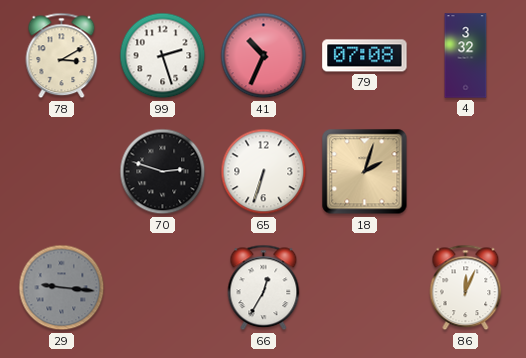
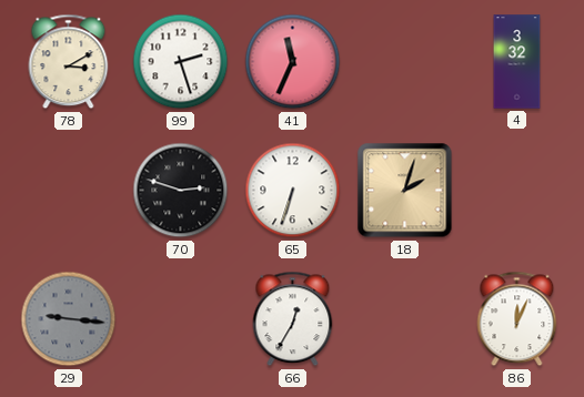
41: 10:34 -> 11:34
79: 07:08 -> none
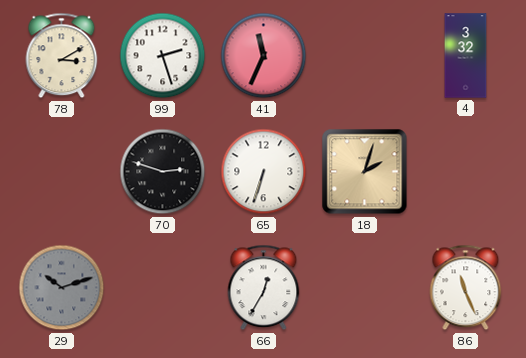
29: 9:16 -> 10:12
86: 12:04 -> 11:26
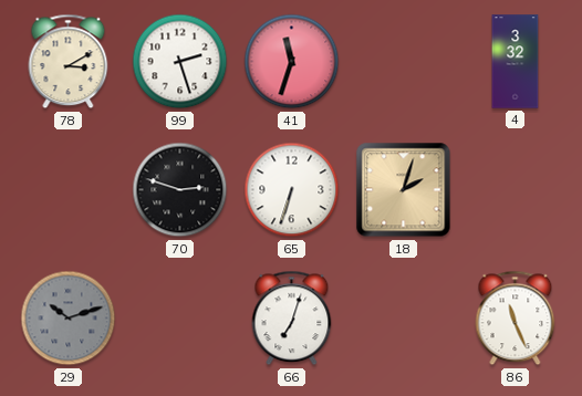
41: 11:34 -> 11:33
66: 12:35 -> 7:03
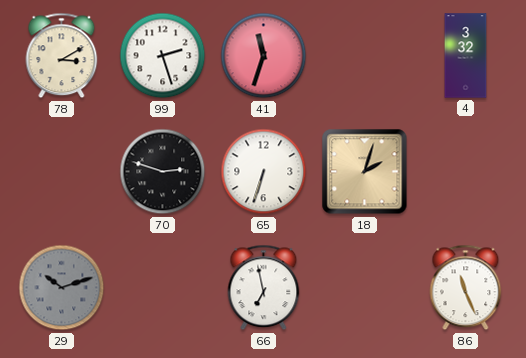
66: 7:03 -> 6:58
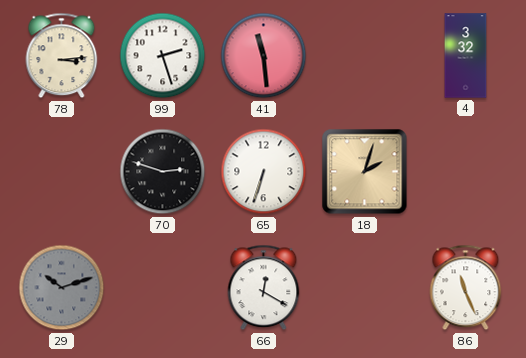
78: 3:10 -> 3:14
41: 11:33 -> 11:29
66: 6:58 -> 12:20
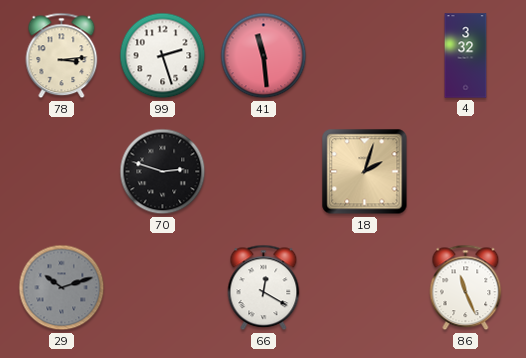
65: 6:33 -> none
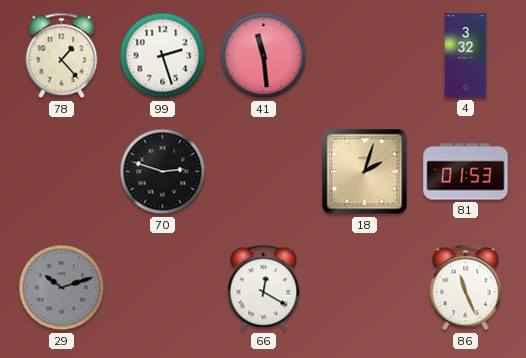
78: 3:14 -> 1:23
81: none -> 01:53
